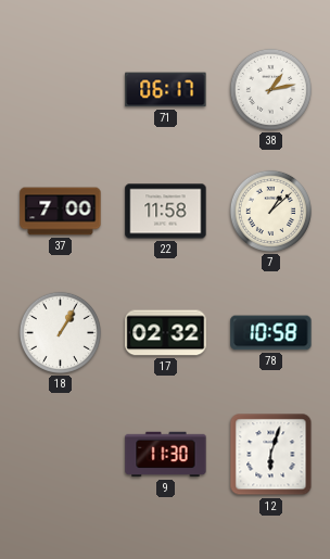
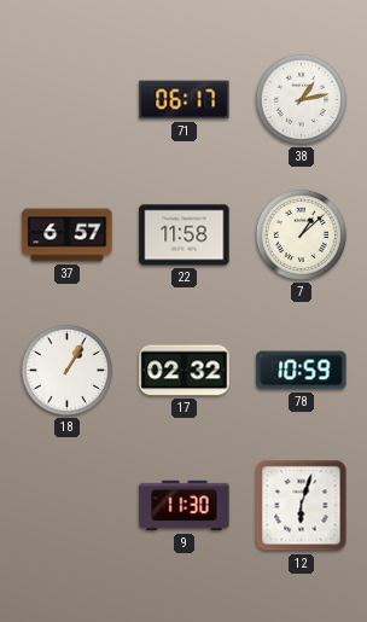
37: 7:00 -> 6:57
78: 10:58 -> 10:59
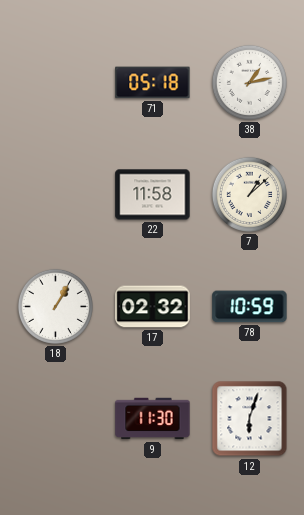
71: 06:17 -> 05:18
37: 6:57 -> none
